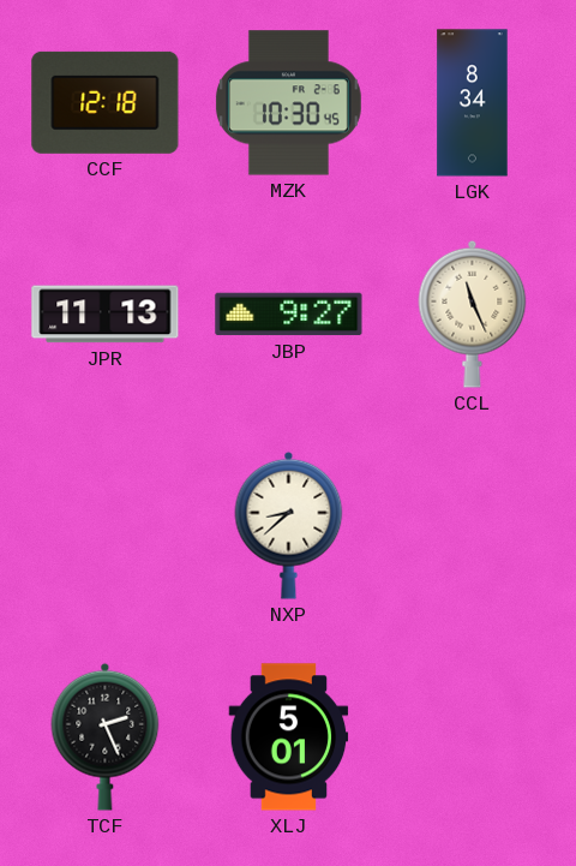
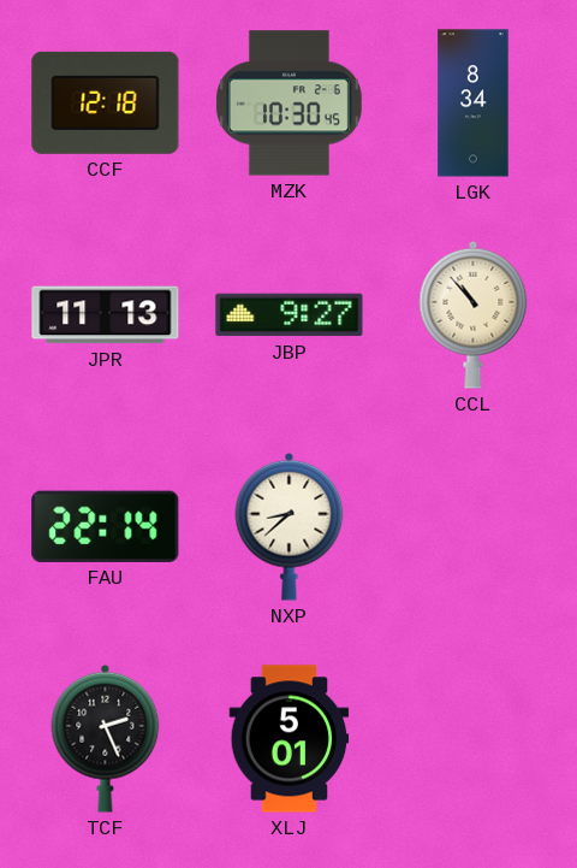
CCL: 11:26 -> 10:53
FAU: none -> 22:14
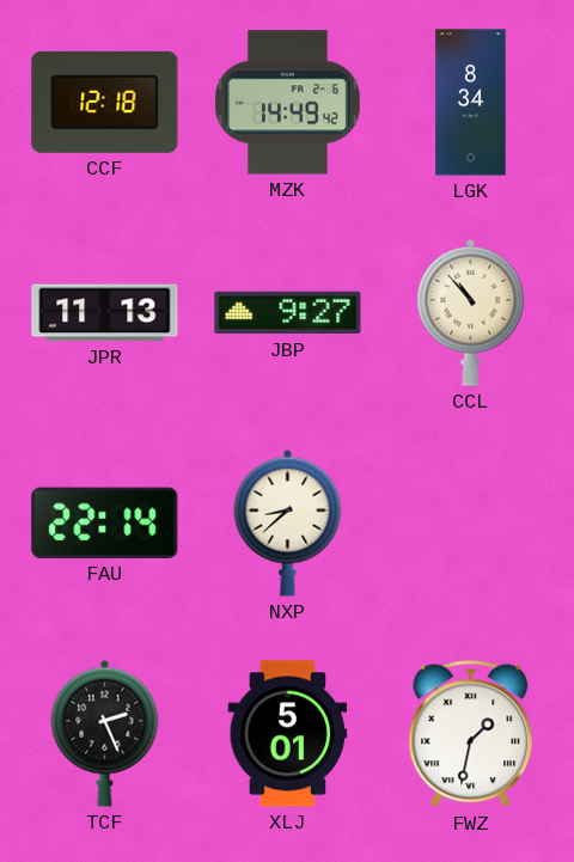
MZK: 10:30 -> 14:49
FWZ: none -> 1:32
